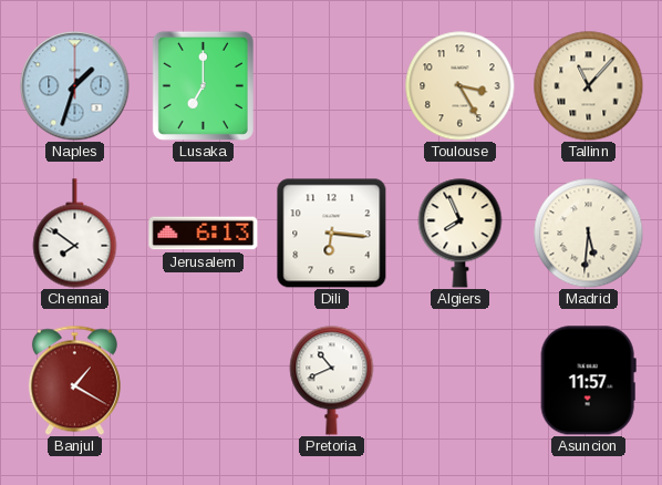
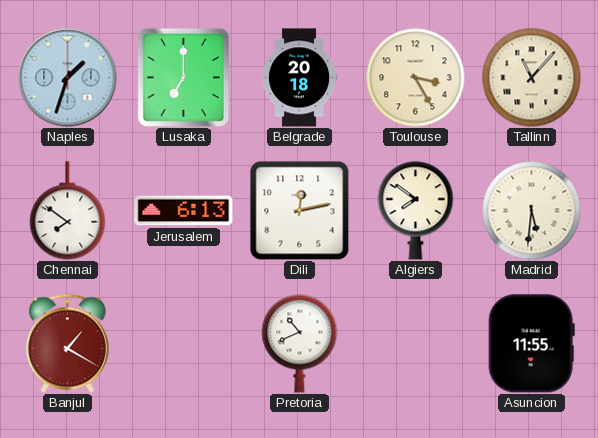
Belgrade: none -> 20:18
Dili: 6:16 -> 12:13
Algiers: 7:56 -> 7:51
Asuncion: 11:57 -> 11:55
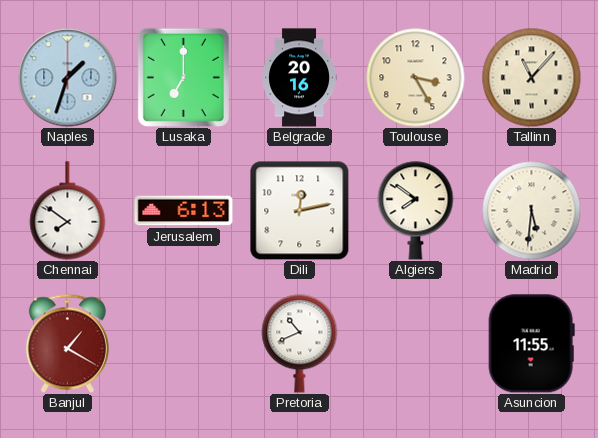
Belgrade: 20:18 -> 20:16
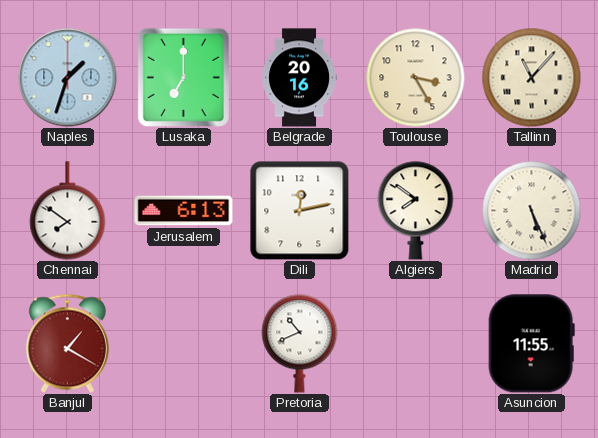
Madrid: 5:31 -> 5:26
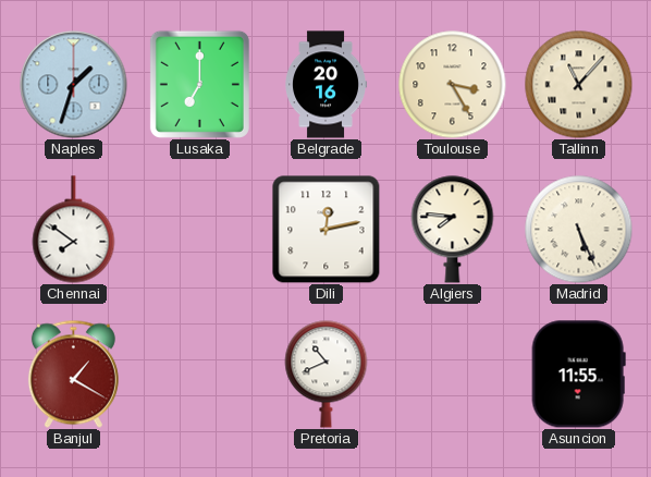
Jerusalem: 6:13 -> none
Algiers: 7:51 -> 7:46
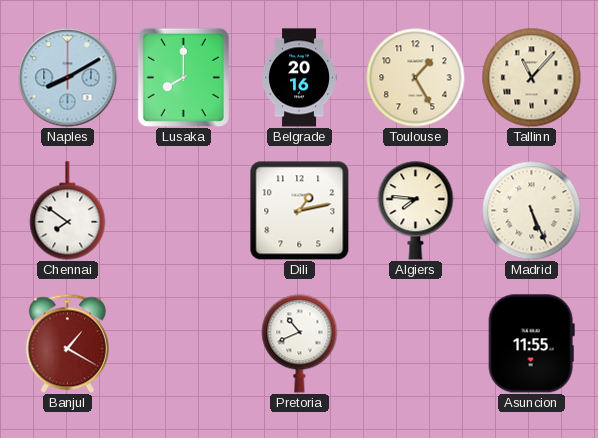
Naples: 1:33 -> 8:10
Lusaka: 7:00 -> 8:00
Toulouse: 3:25 -> 1:25
Dili: 12:13 -> 1:13
